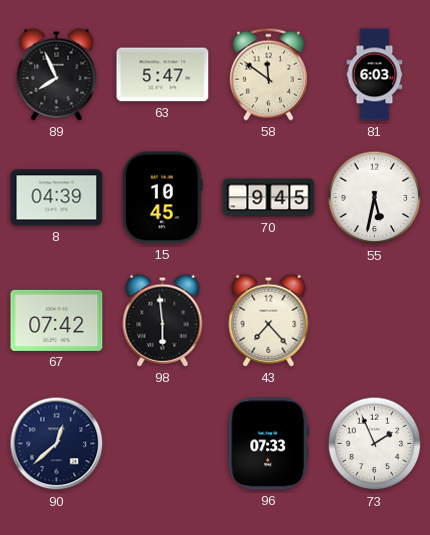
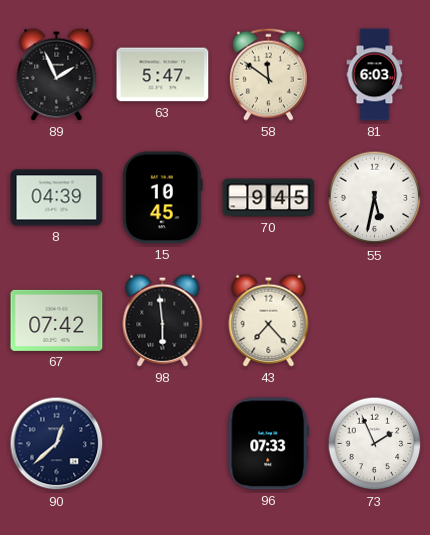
89: 7:56 -> 1:56
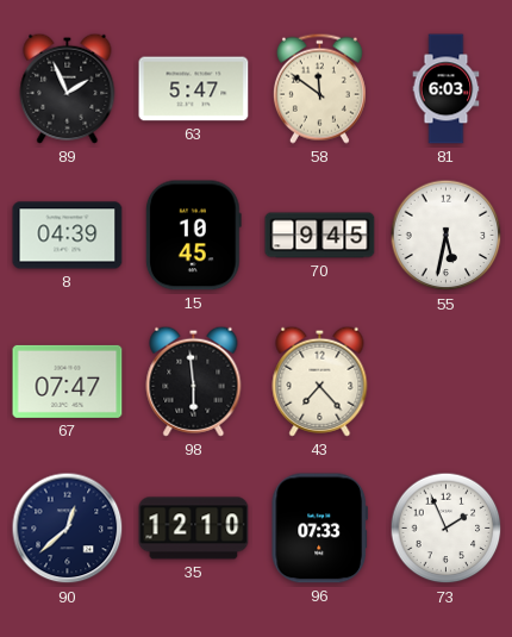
67: 07:42 -> 07:47
35: none -> 12:10
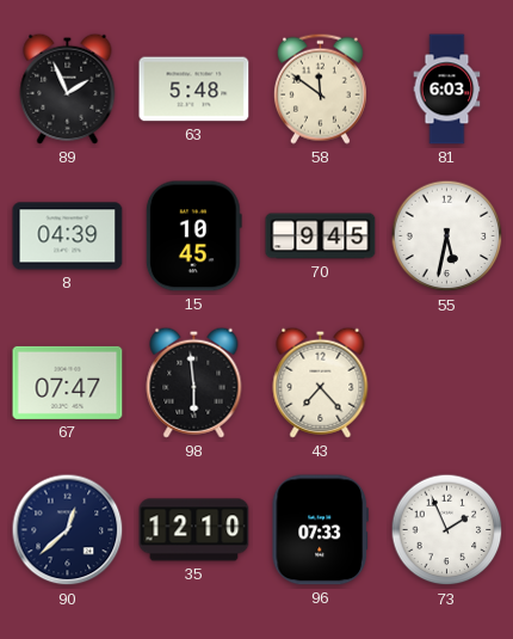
63: 5:47 -> 5:48
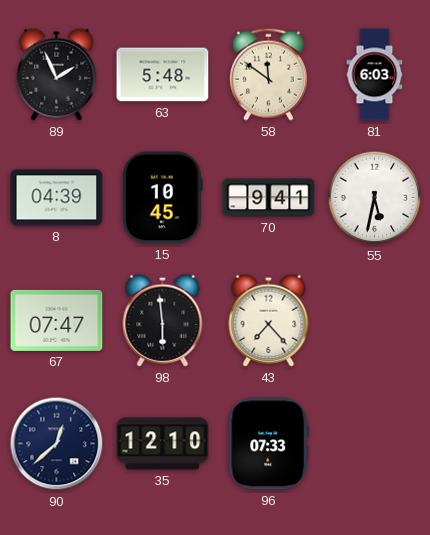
70: 9:45 -> 9:41
73: 1:56 -> none
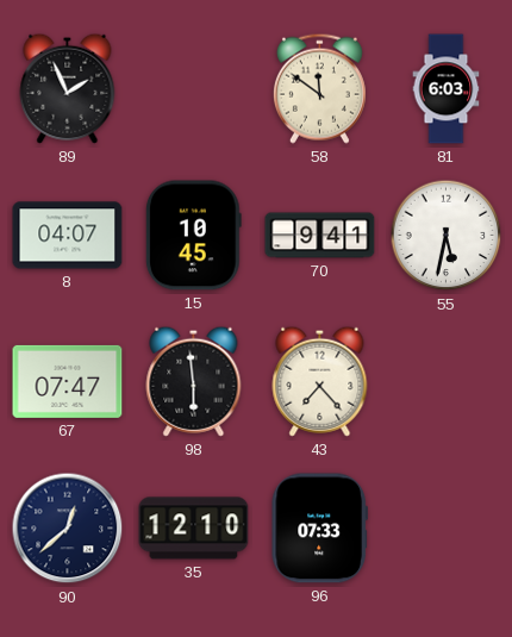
63: 5:48 -> none
8: 04:39 -> 04:07
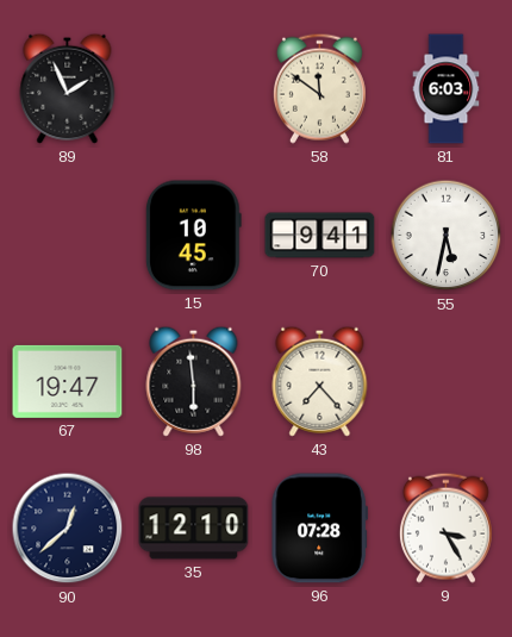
8: 04:07 -> none
67: 07:47 -> 19:47
96: 07:33 -> 07:28
9: none -> 3:25
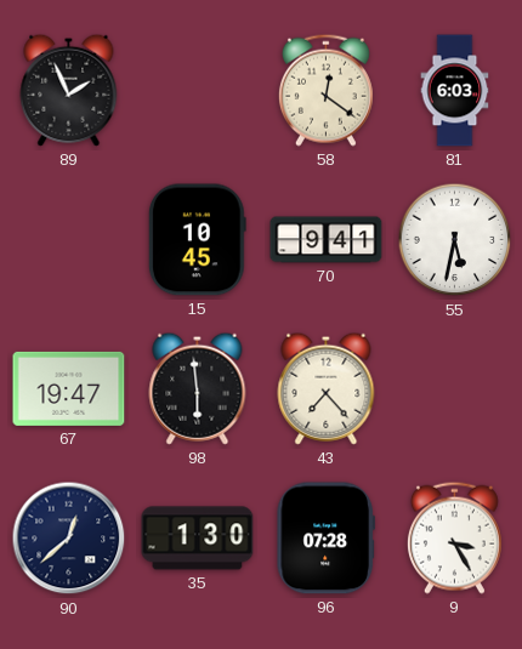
58: 11:51 -> 12:21
35: 12:10 -> 1:30
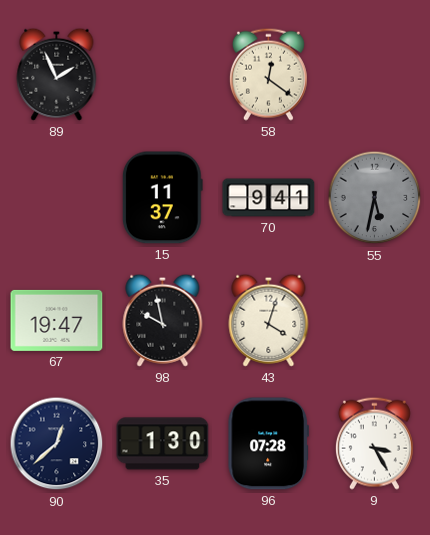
81: 6:03 -> none
15: 10:45 -> 11:37
55 dial: white -> grey
98: 5:59 -> 9:58
43: 7:23 -> 4:03
